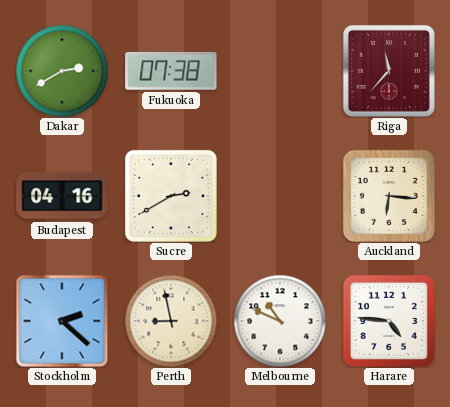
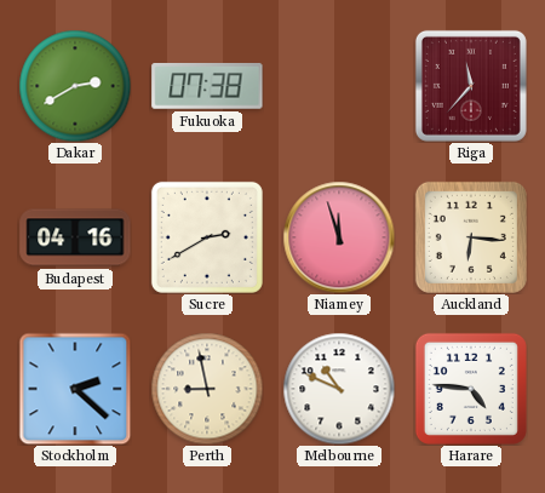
Niamey: none -> 11:57
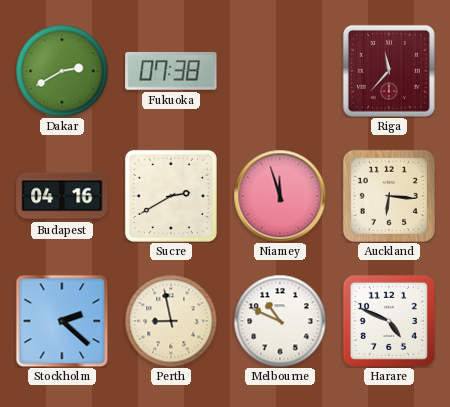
Harare: 4:46 -> 4:49
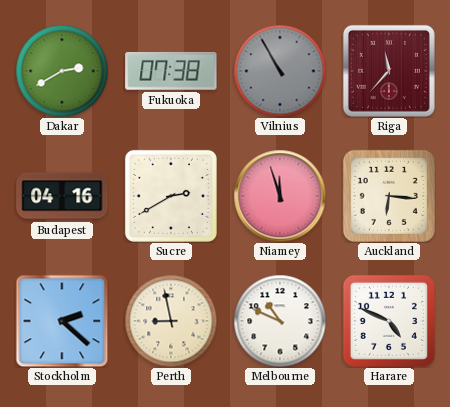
Vilnius: none -> 10:55
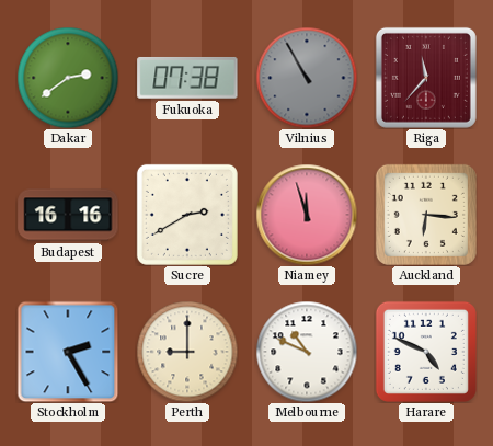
Dakar: 2:40 -> 2:39
Budapest: 04:16 -> 16:16
Stockholm: 2:22 -> 2:25
Perth: 8:58 -> 9:00
